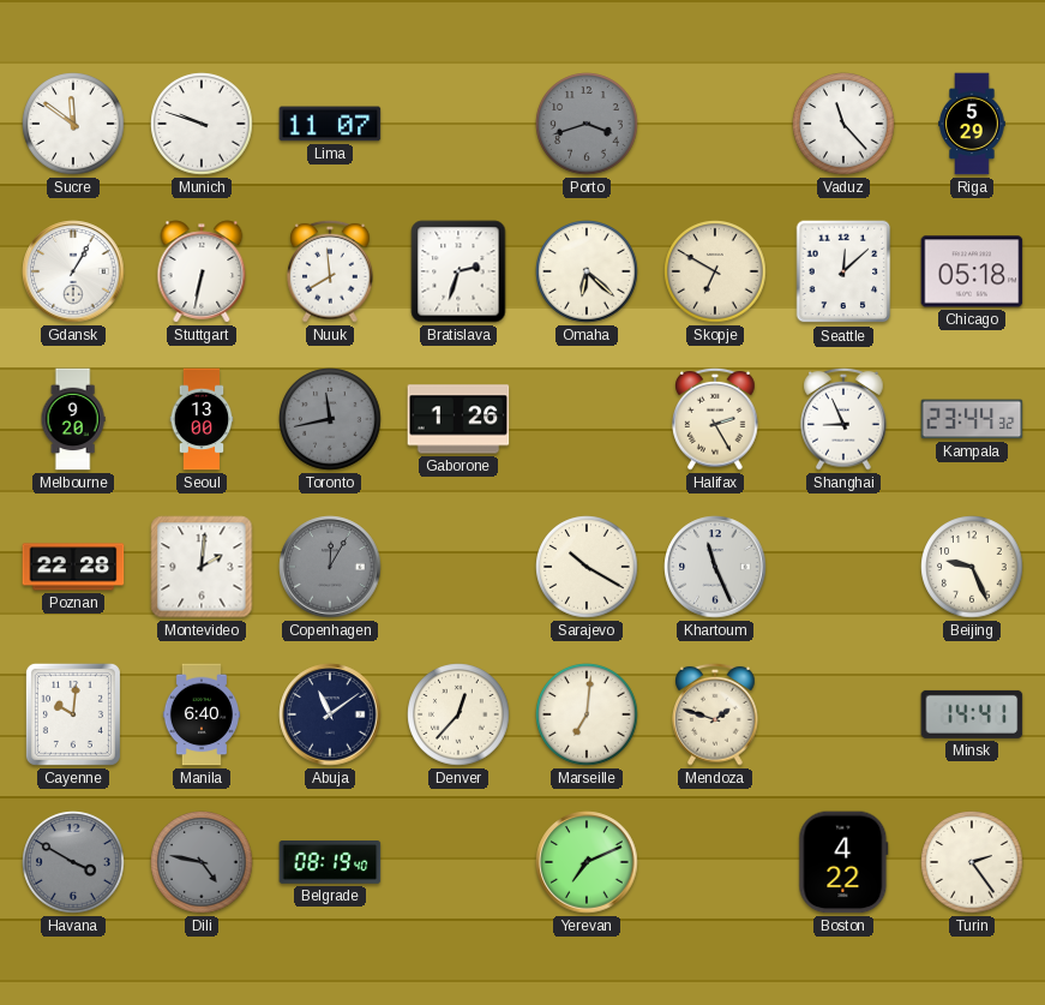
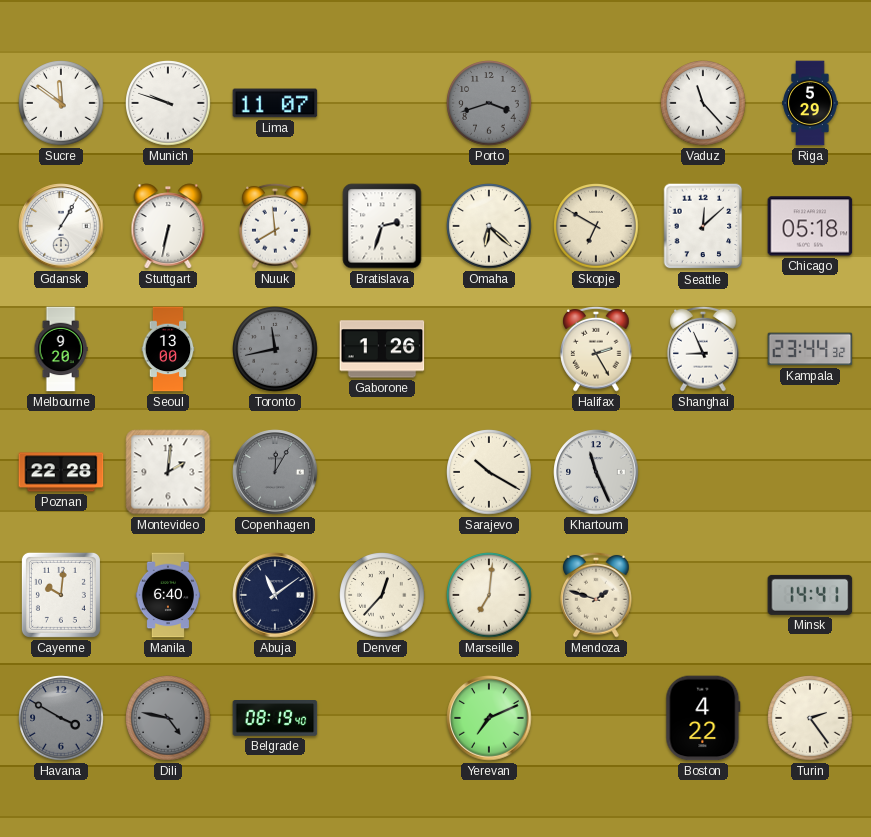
Beijing: 9:26 -> none
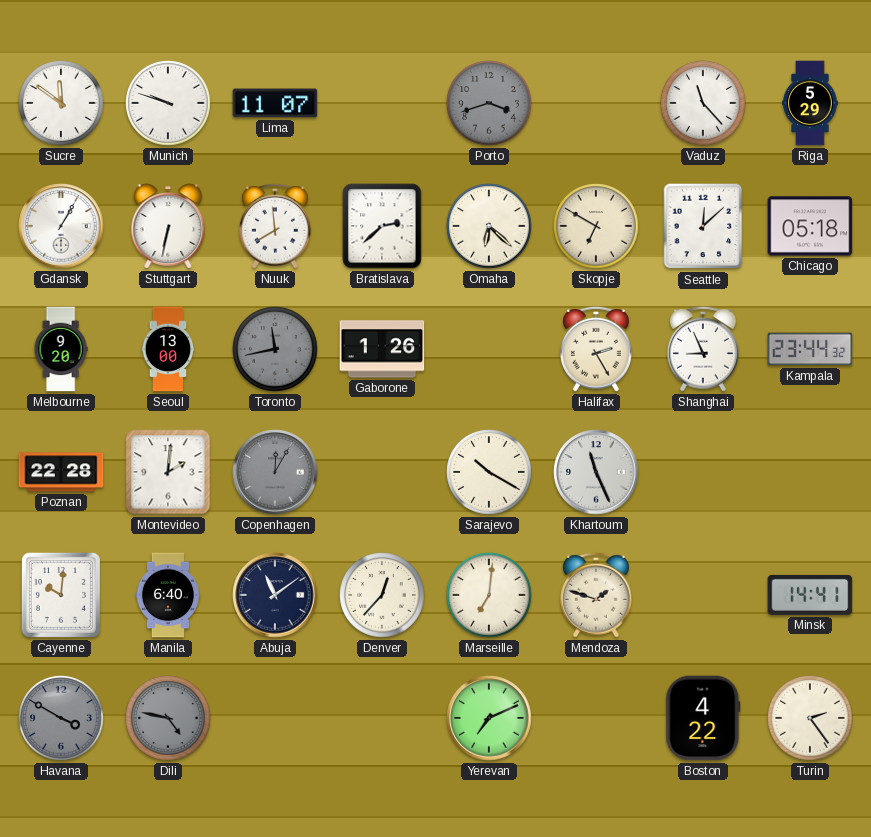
Bratislava: 2:33 -> 2:38
Belgrade: 08:19 -> none
